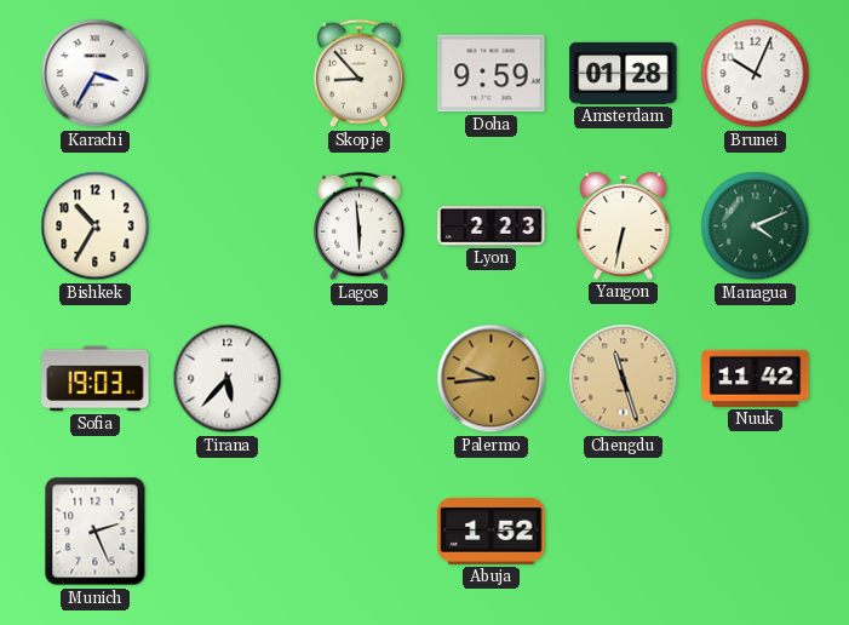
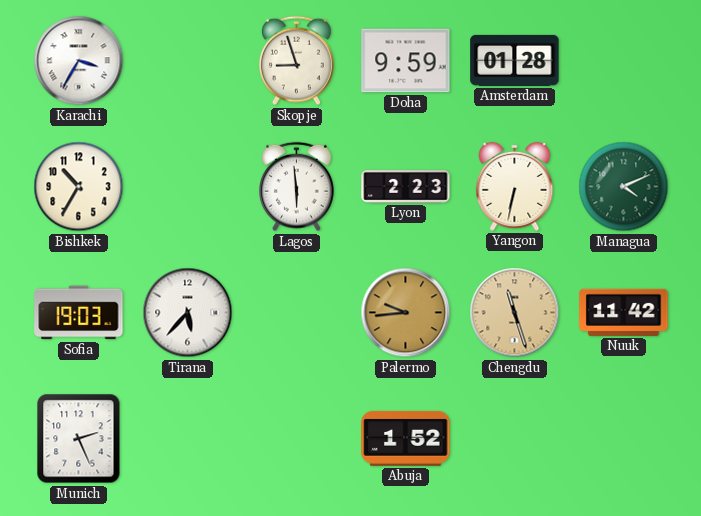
Skopje: 8:53 -> 8:57
Brunei: 10:04 -> none
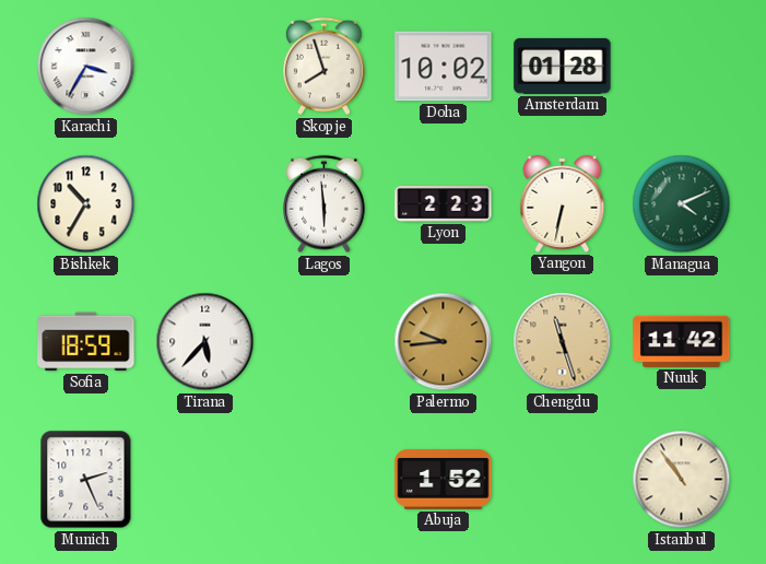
Skopje: 8:57 -> 7:57
Doha: 9:59 -> 10:02
Sofia: 19:03 -> 18:59
Istanbul: none -> 10:54
